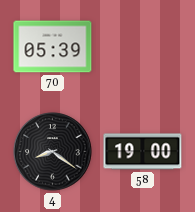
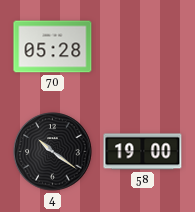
70: 05:39 -> 05:28
4: 8:21 -> 10:21
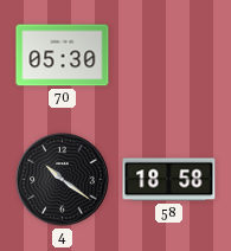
70: 05:28 -> 05:30
58: 19:00 -> 18:58
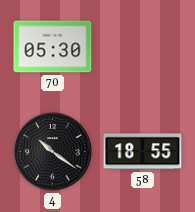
58: 18:58 -> 18:55
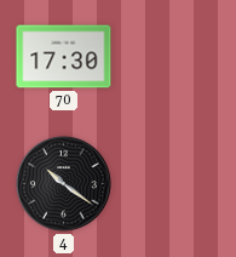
70: 05:30 -> 17:30
58: 18:55 -> none
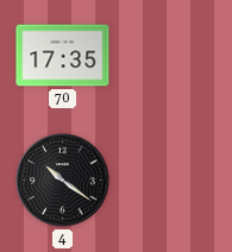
70: 17:30 -> 17:35
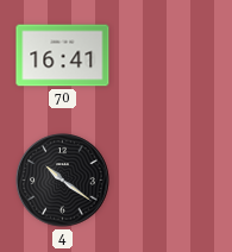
70: 17:35 -> 16:41
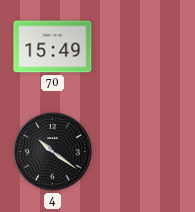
70: 16:41 -> 15:49
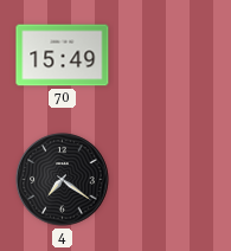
4: 10:21 -> 7:21
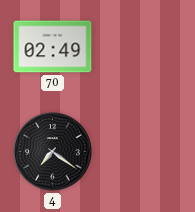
70: 15:49 -> 02:49
